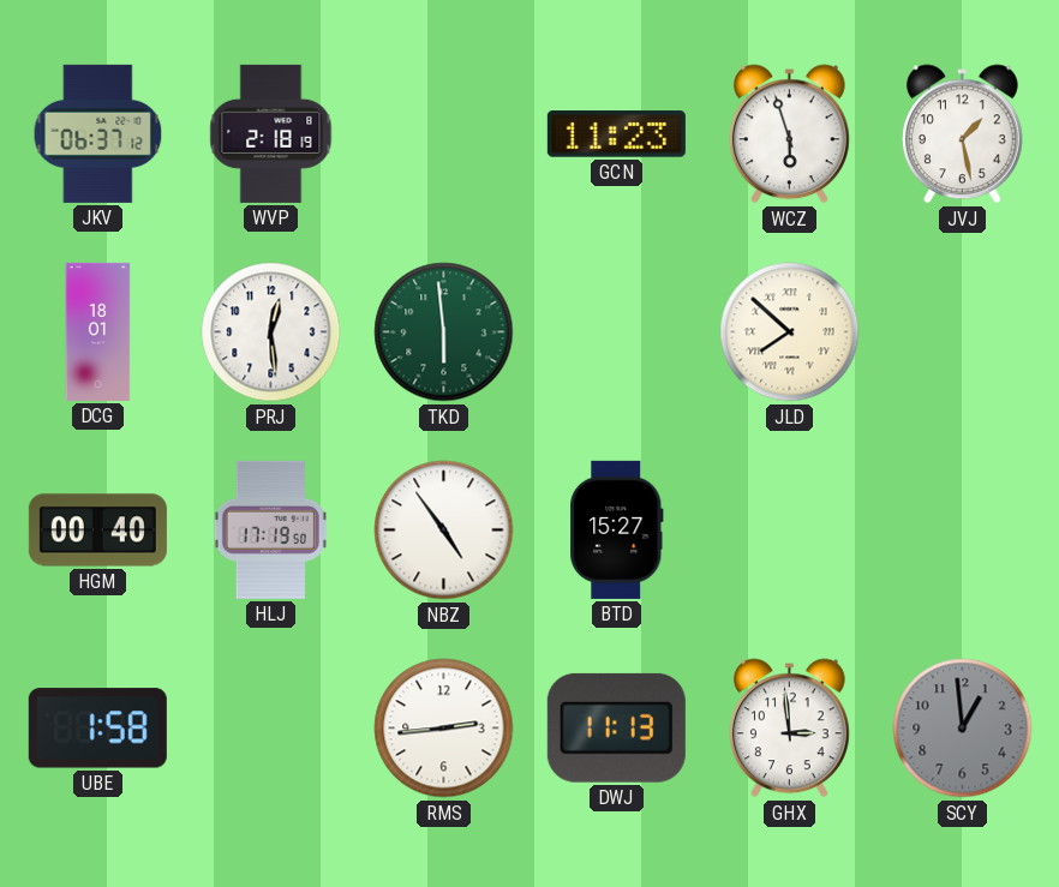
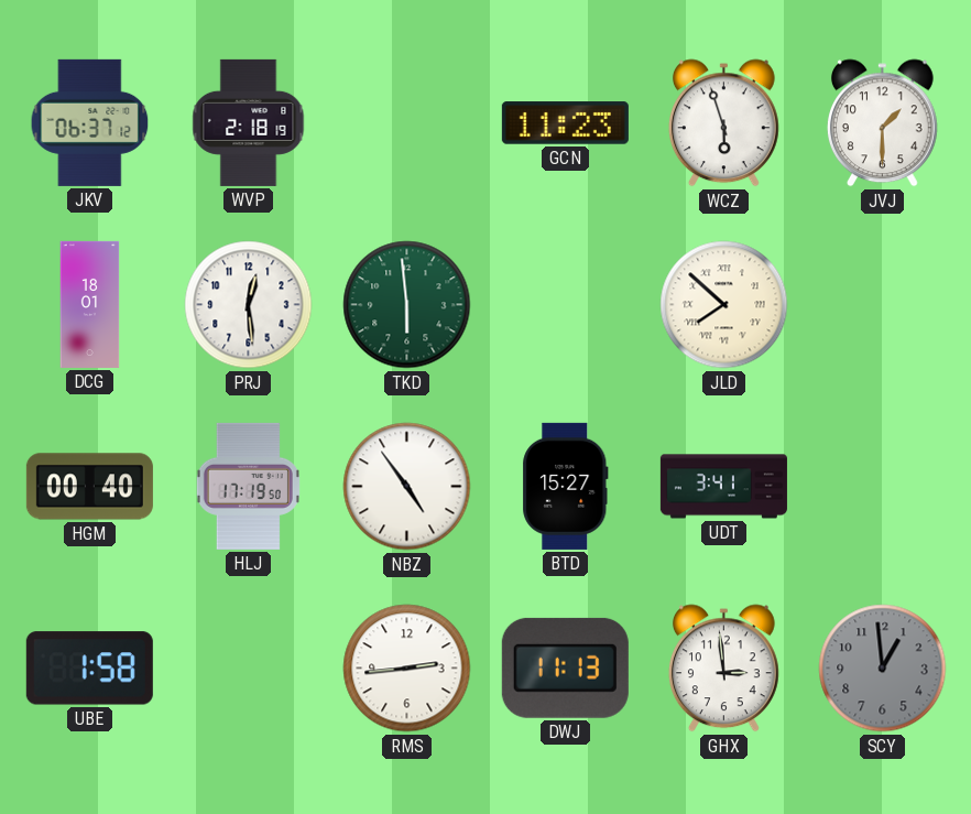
JVJ: 1:28 -> 1:30
UDT: none -> 3:41
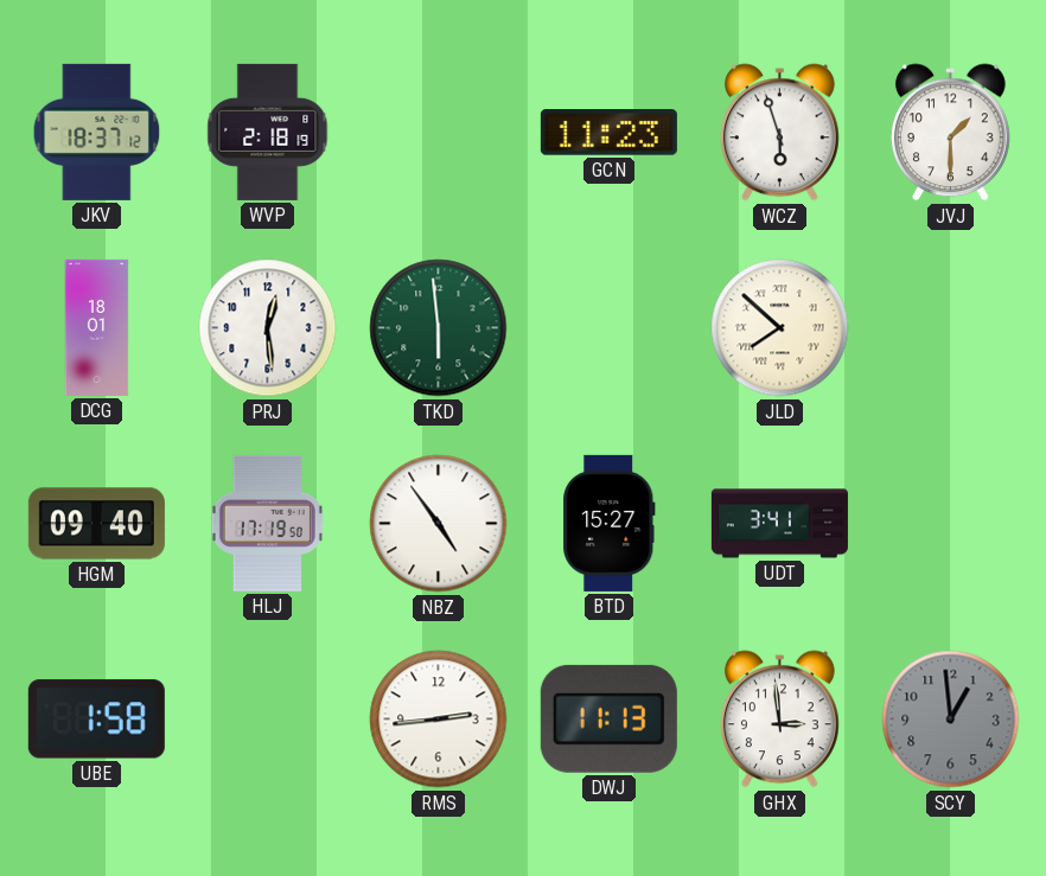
JKV: 06:37 -> 18:37
HGM: 00:40 -> 09:40
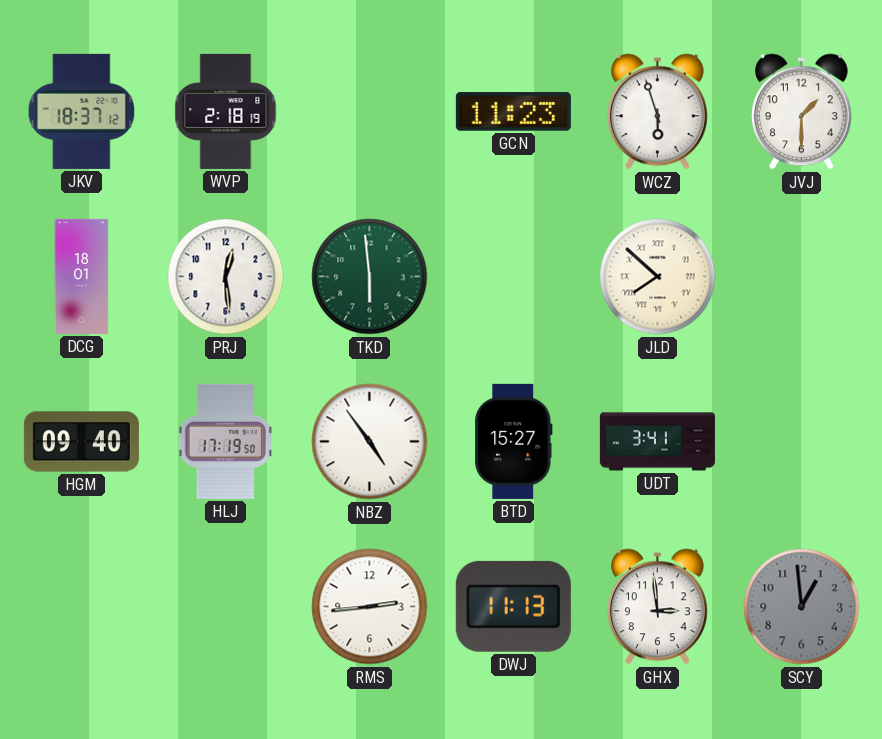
UBE: 1:58 -> none
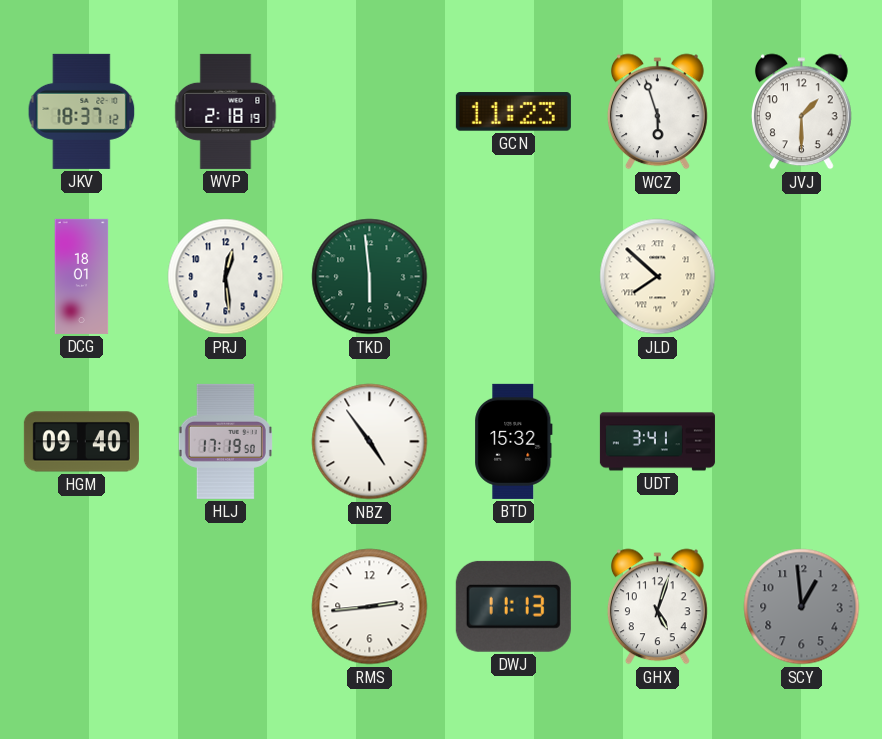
BTD: 15:27 -> 15:32
GHX: 2:59 -> 5:03
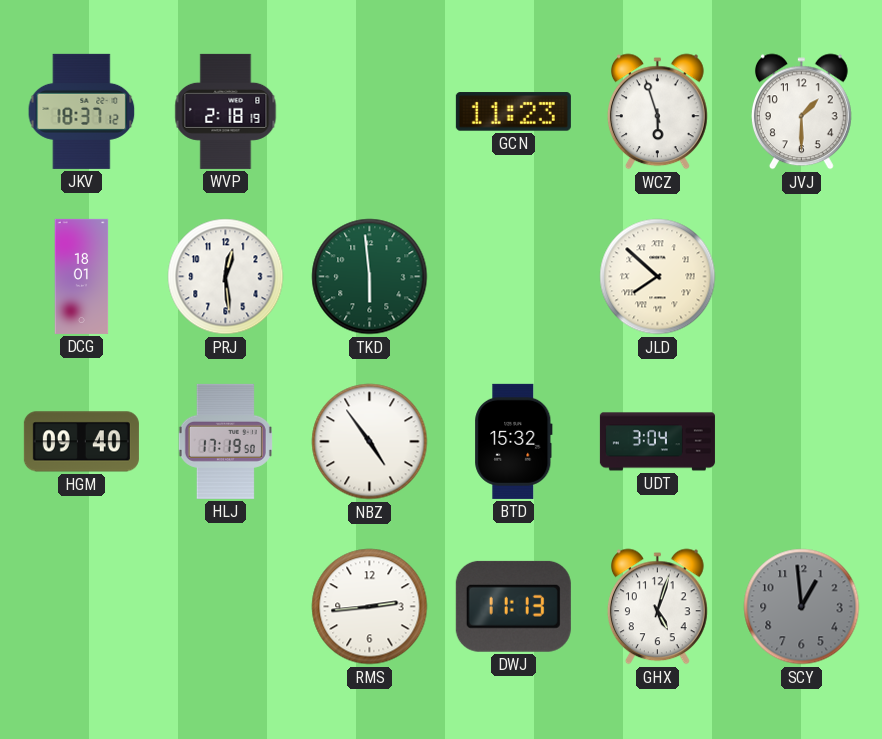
UDT: 3:41 -> 3:04
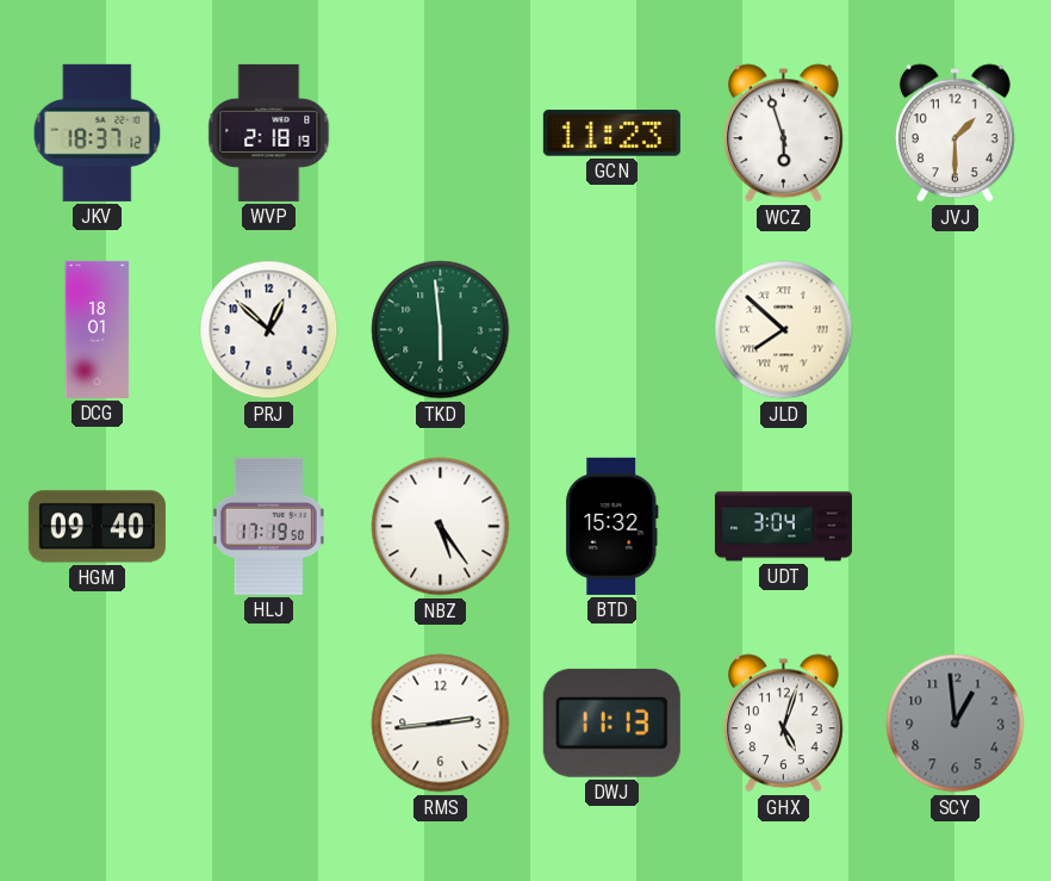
PRJ: 12:29 -> 12:52
NBZ: 4:54 -> 5:24
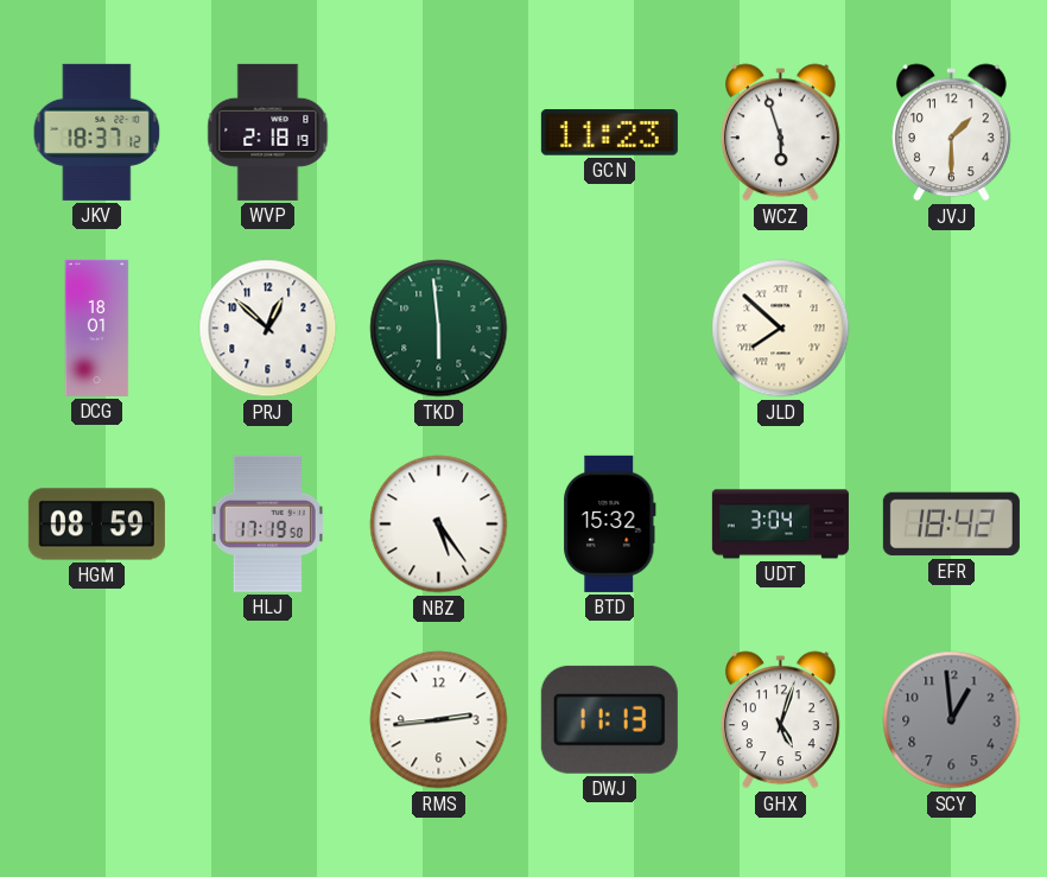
HGM: 09:40 -> 08:59
EFR: none -> 18:42
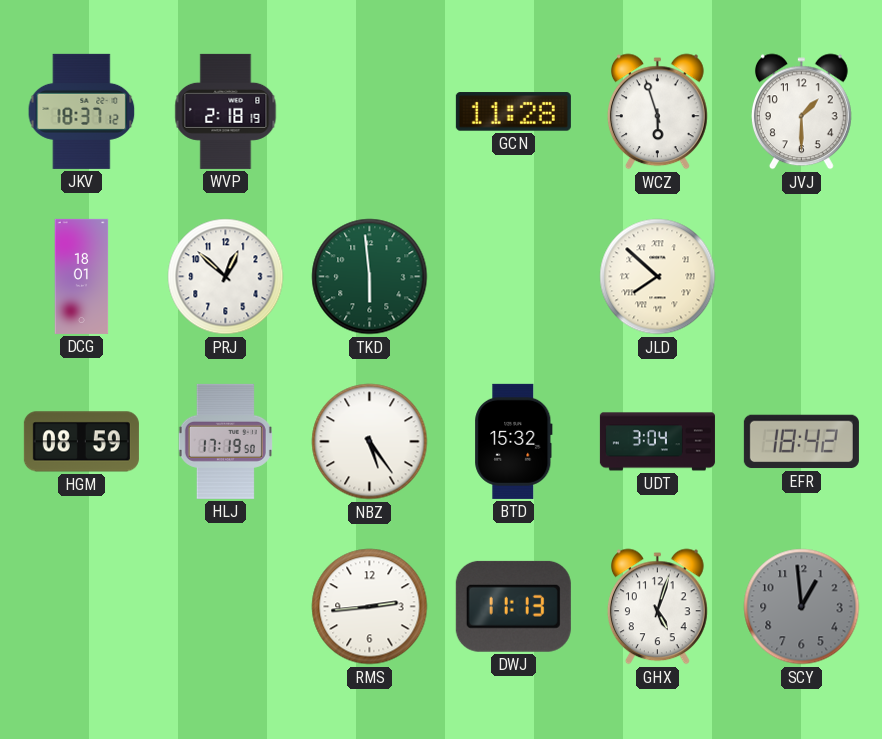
GCN: 11:23 -> 11:28
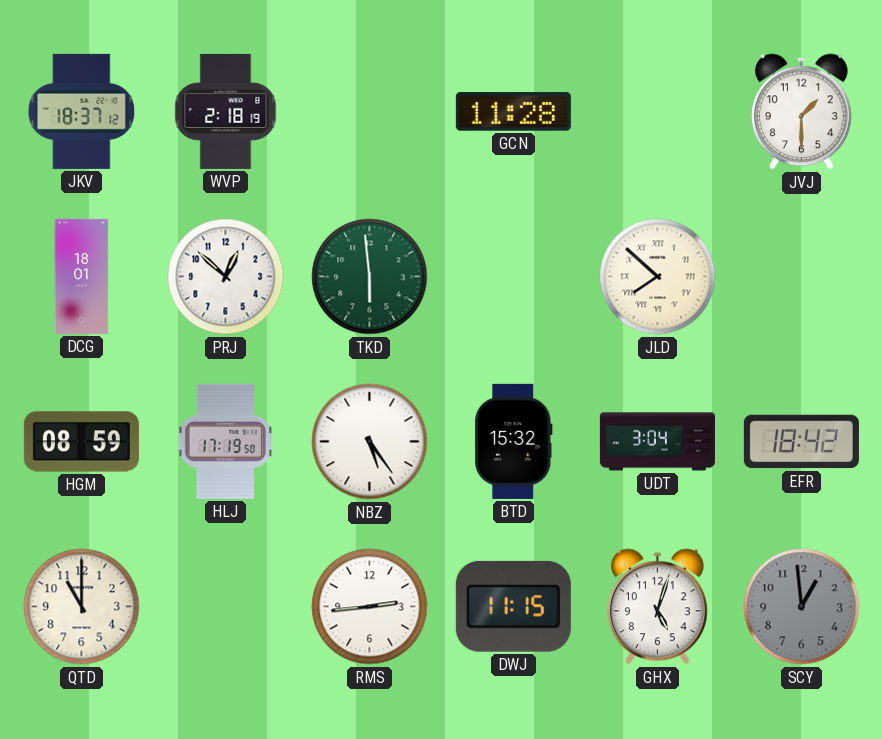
WCZ: 5:57 -> none
QTD: none -> 11:00
DWJ: 11:13 -> 11:15
